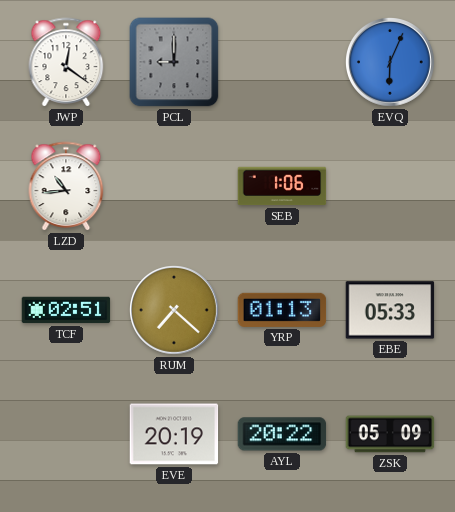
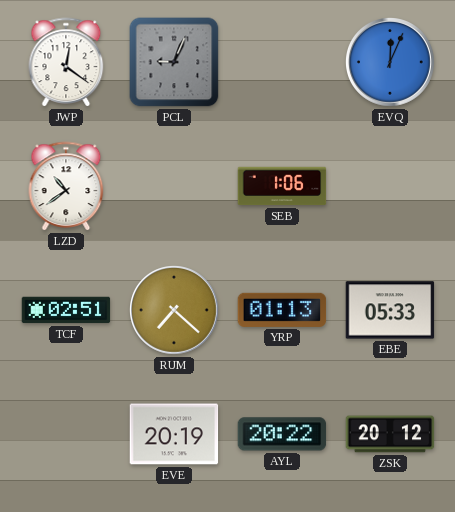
PCL: 9:00 -> 9:04
EVQ: 6:04 -> 12:04
LZD: 10:44 -> 10:39
ZSK: 05:09 -> 20:12
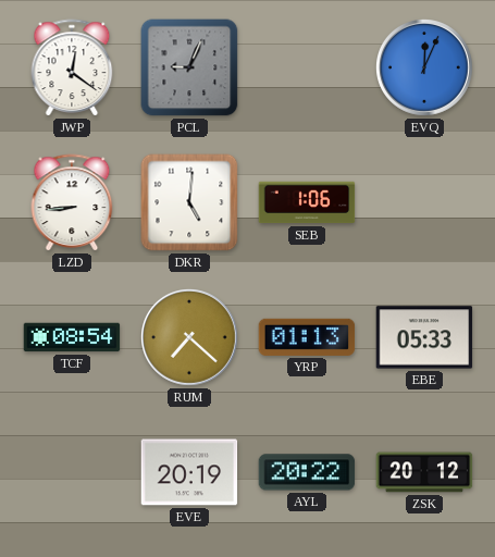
LZD: 10:39 -> 8:44
DKR: none -> 5:01
TCF: 02:51 -> 08:54
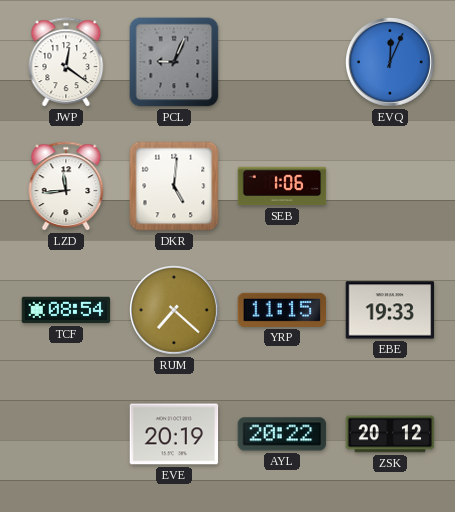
LZD: 8:44 -> 11:44
YRP: 01:13 -> 11:15
EBE: 05:33 -> 19:33
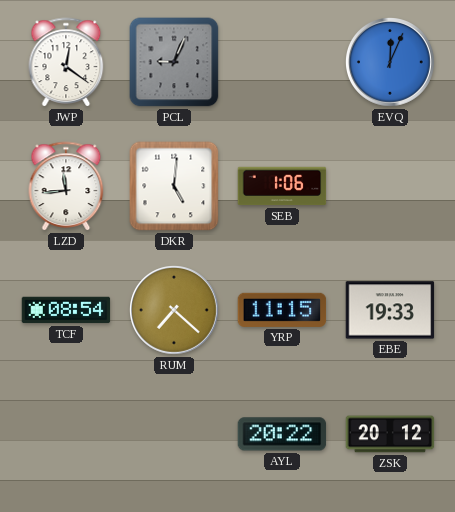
EVE: 20:19 -> none
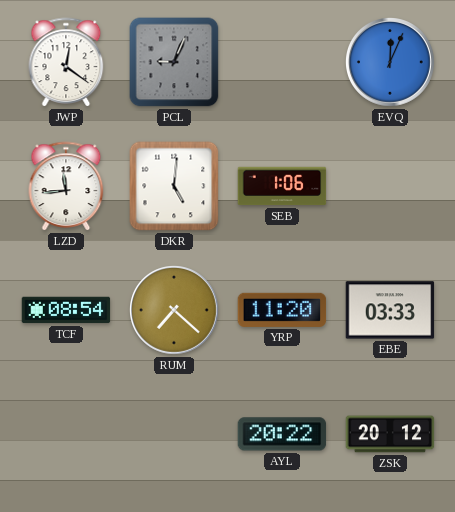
YRP: 11:15 -> 11:20
EBE: 19:33 -> 03:33
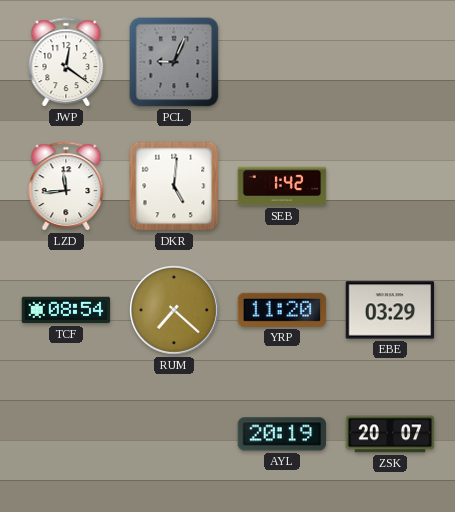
EVQ: 12:04 -> none
SEB: 1:06 -> 1:42
EBE: 03:33 -> 03:29
AYL: 20:22 -> 20:19
ZSK: 20:12 -> 20:07
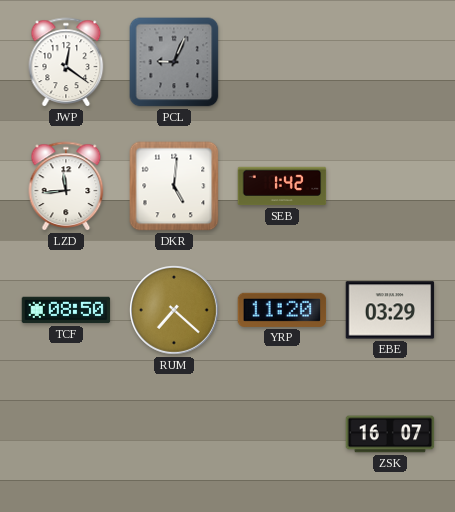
TCF: 08:54 -> 08:50
AYL: 20:19 -> none
ZSK: 20:07 -> 16:07
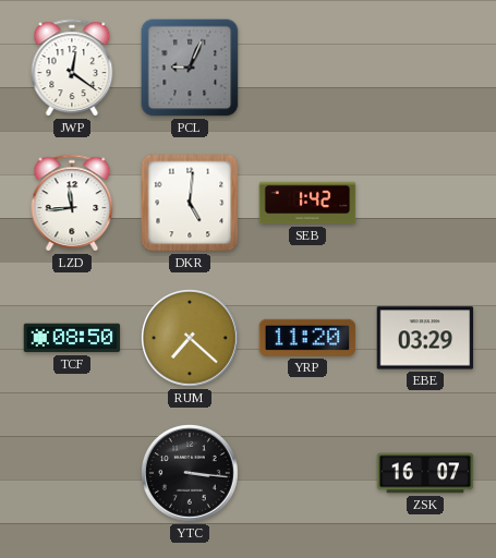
YTC: none -> 3:16
